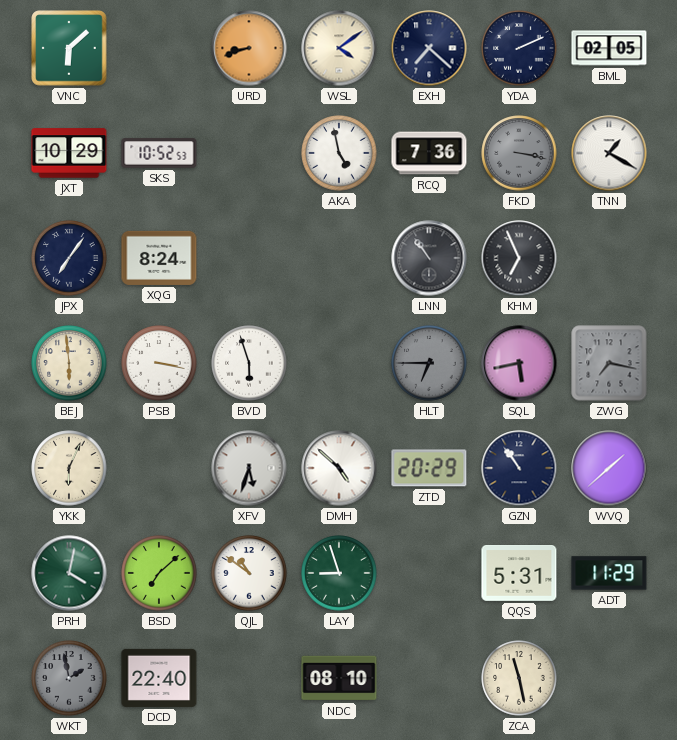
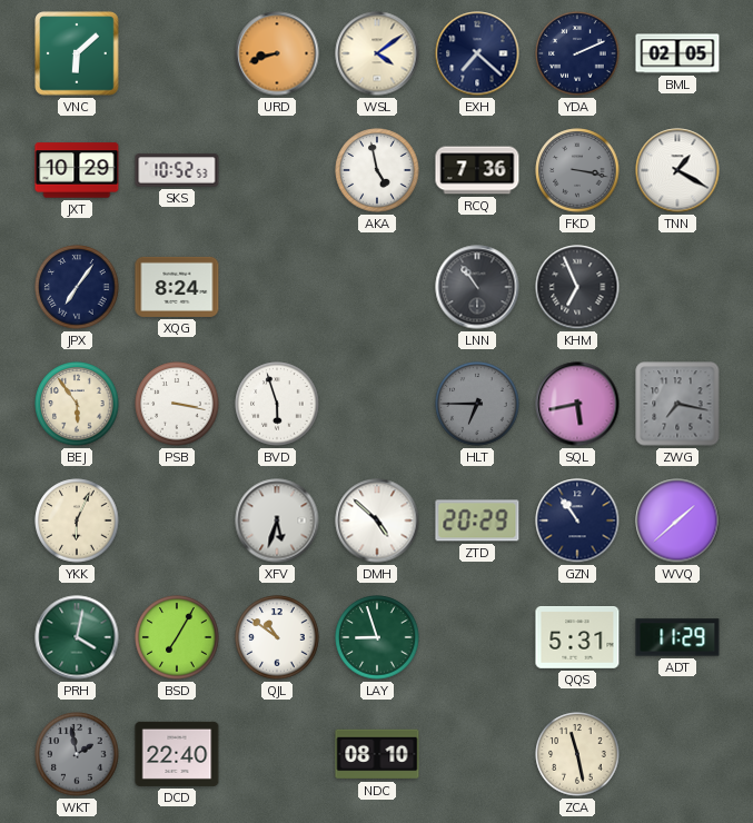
BEJ: 5:59 -> 5:54
BSD: 7:08 -> 7:05
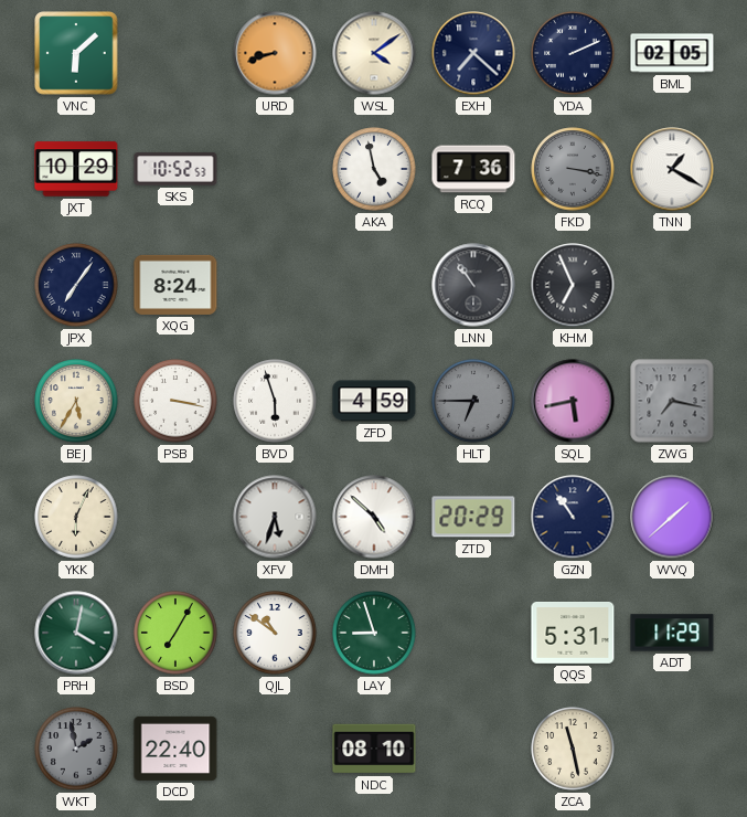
BEJ: 5:54 -> 5:35
ZFD: none -> 4:59
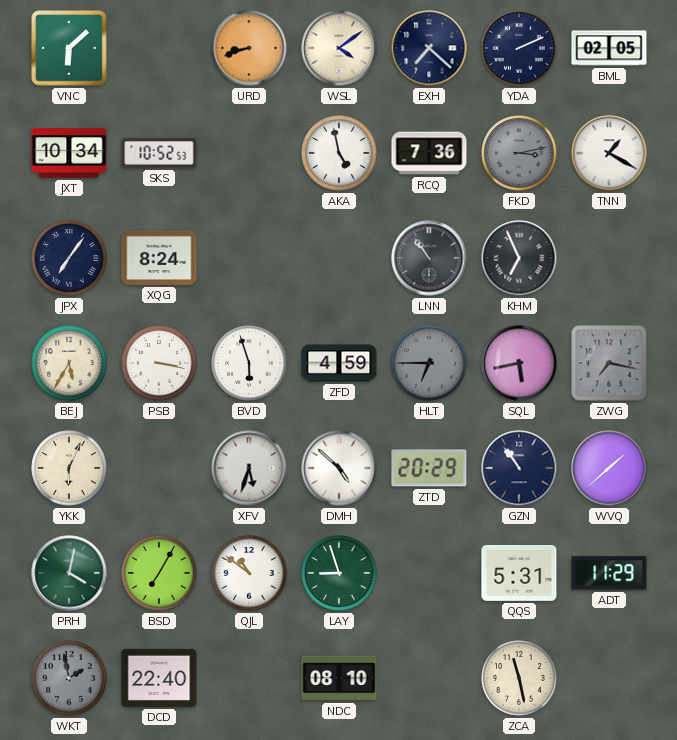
JXT: 10:29 -> 10:34
FKD: 3:17 -> 3:13
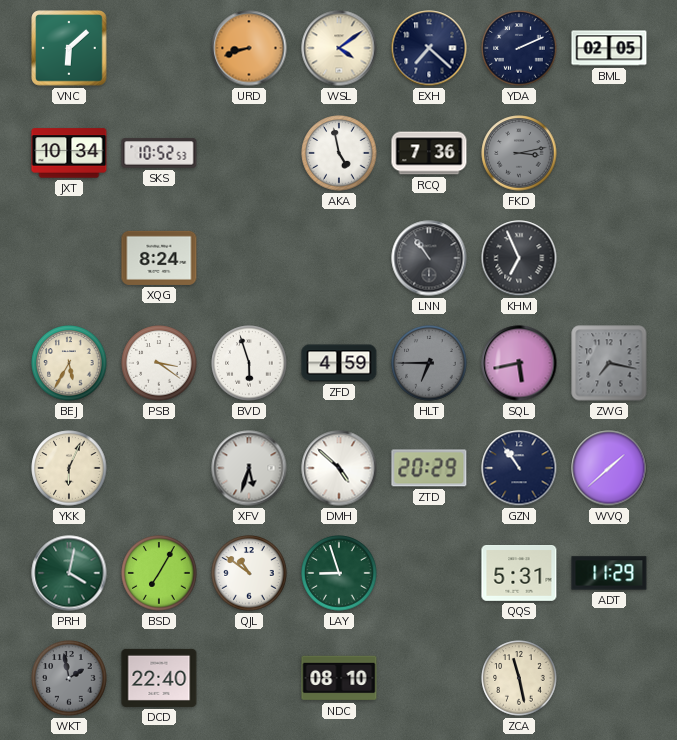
TNN: 1:20 -> none
JPX: 7:06 -> none
PSB: 3:17 -> 3:21
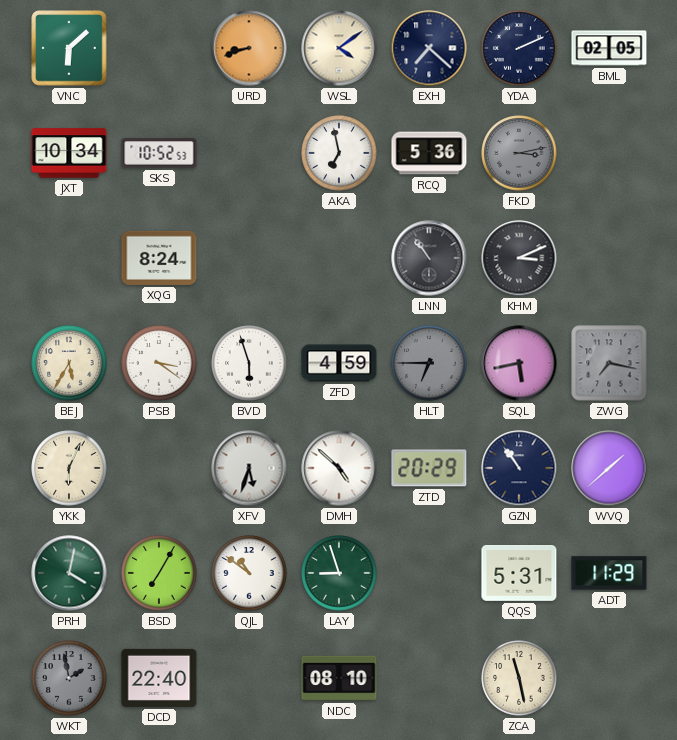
AKA: 4:58 -> 6:58
RCQ: 7:36 -> 5:36
KHM: 6:56 -> 3:11
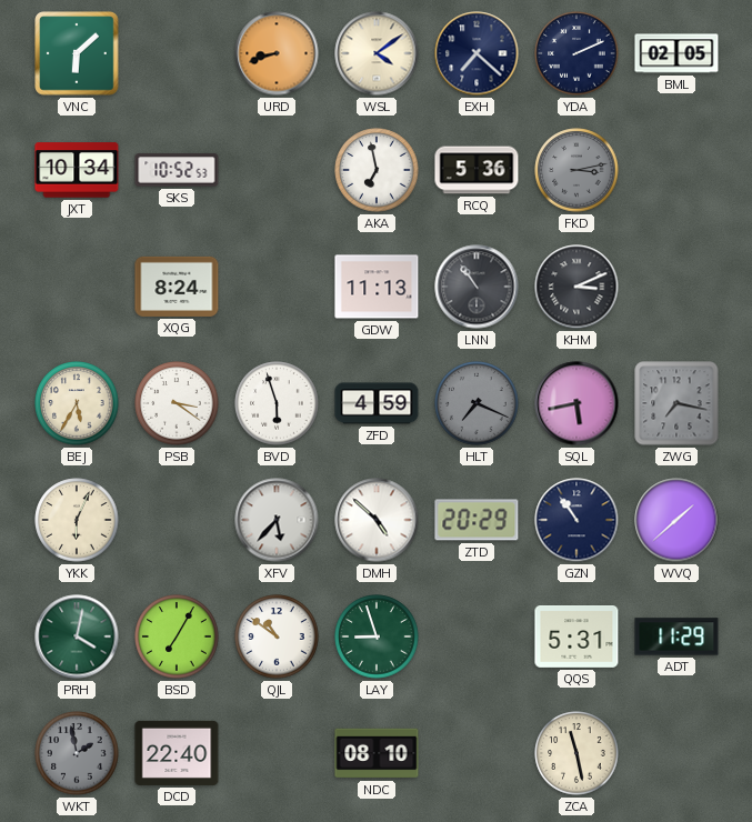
GDW: none -> 11:13
HLT: 6:45 -> 7:19
XFV: 5:33 -> 5:37
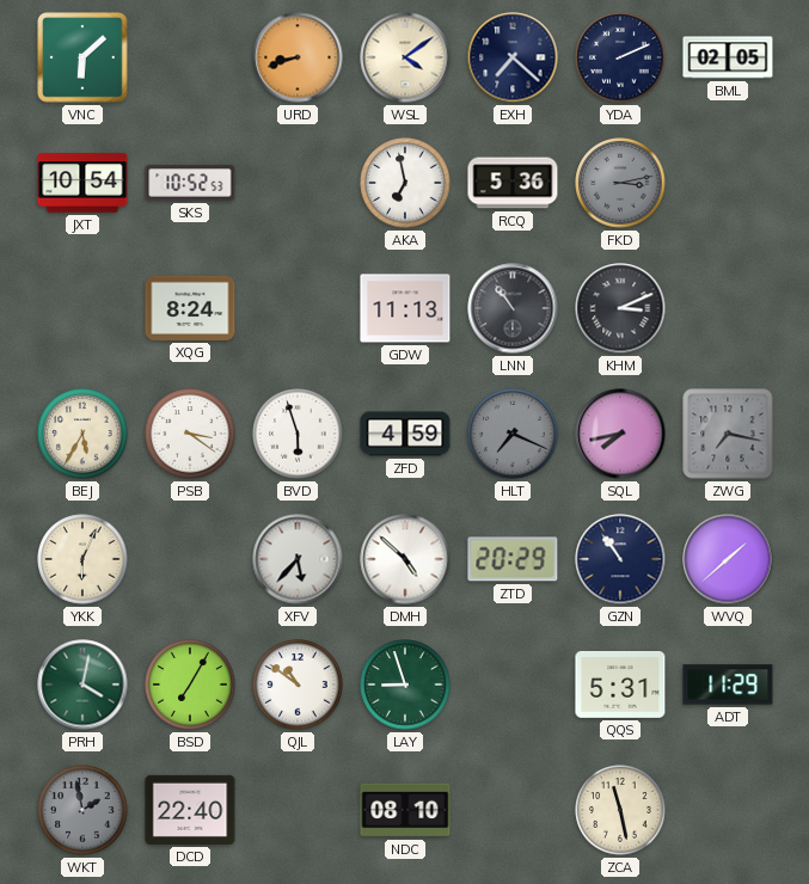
JXT: 10:34 -> 10:54
SQL: 5:43 -> 7:43
